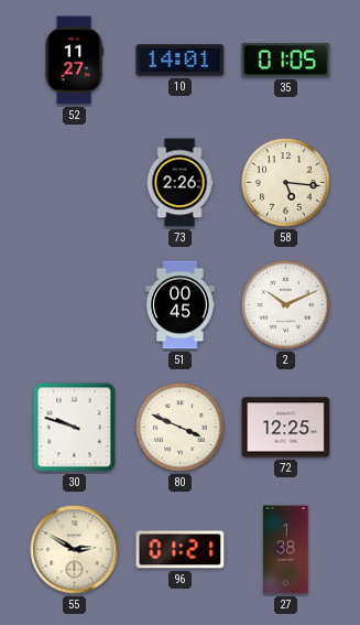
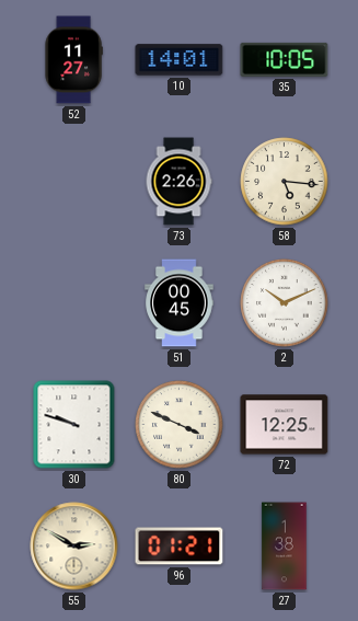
35: 01:05 -> 10:05
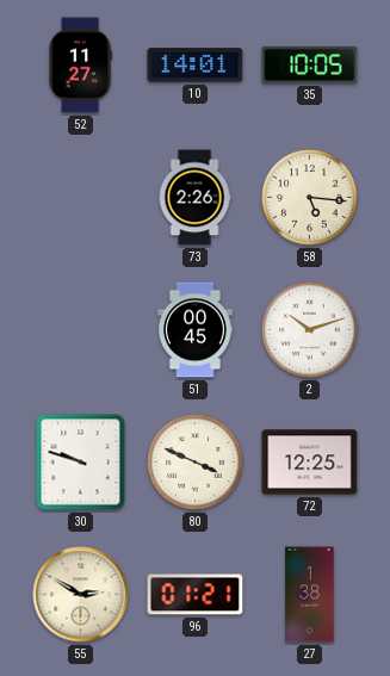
2: 10:11 -> 10:12
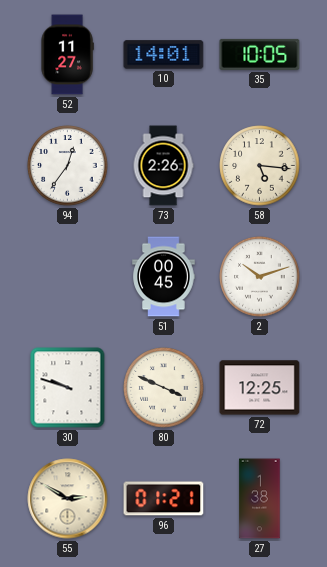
94: none -> 12:36
